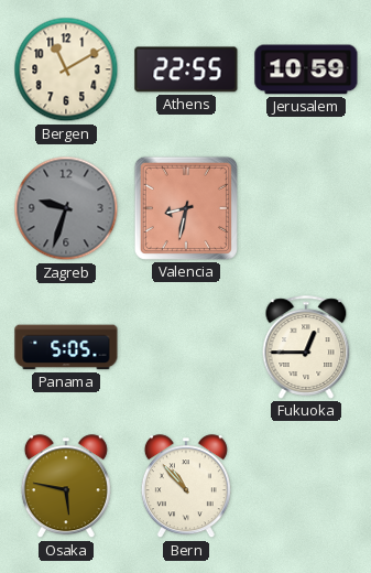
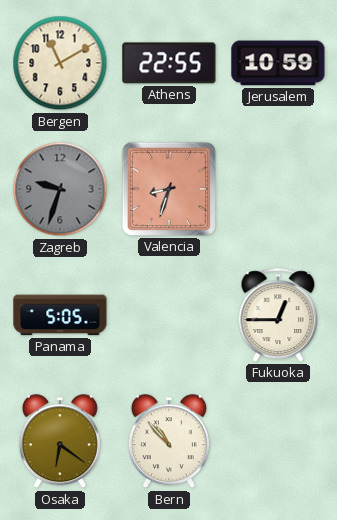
Valencia: 8:32 -> 8:33
Osaka: 5:47 -> 6:21
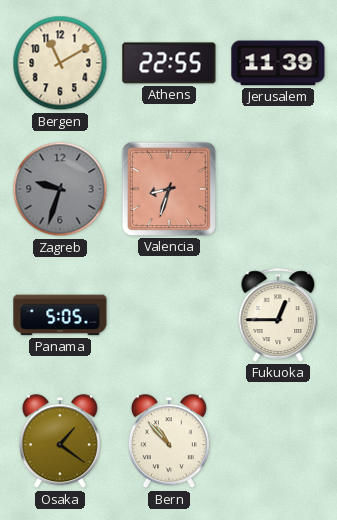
Jerusalem: 10:59 -> 11:39
Osaka: 6:21 -> 1:21
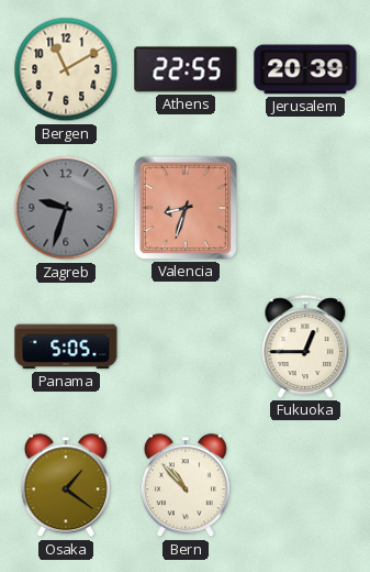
Jerusalem: 11:39 -> 20:39
